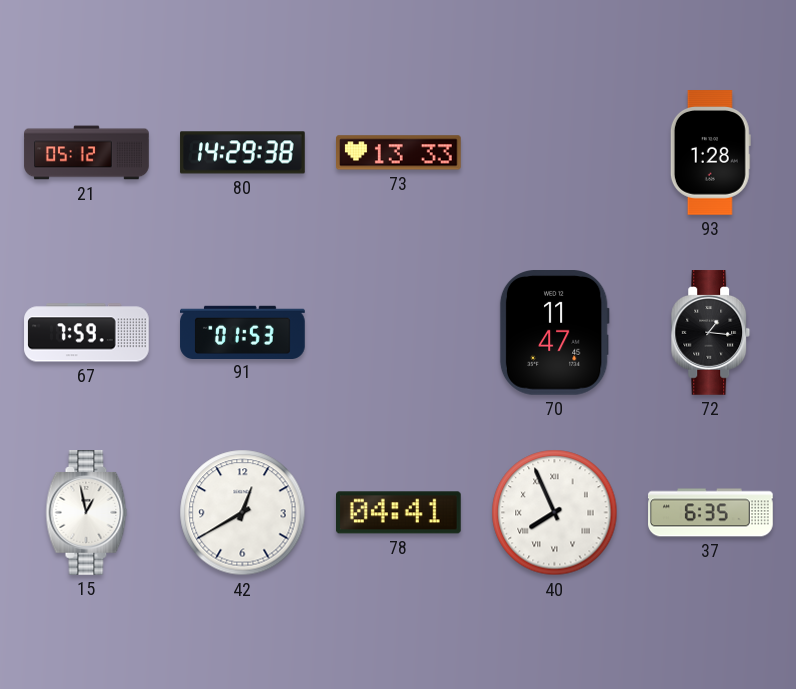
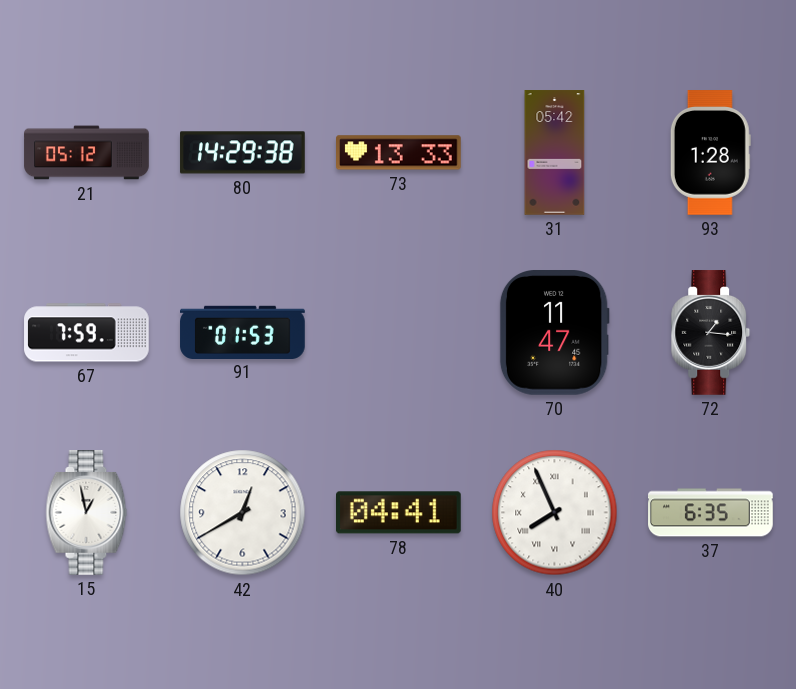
31: none -> 05:42
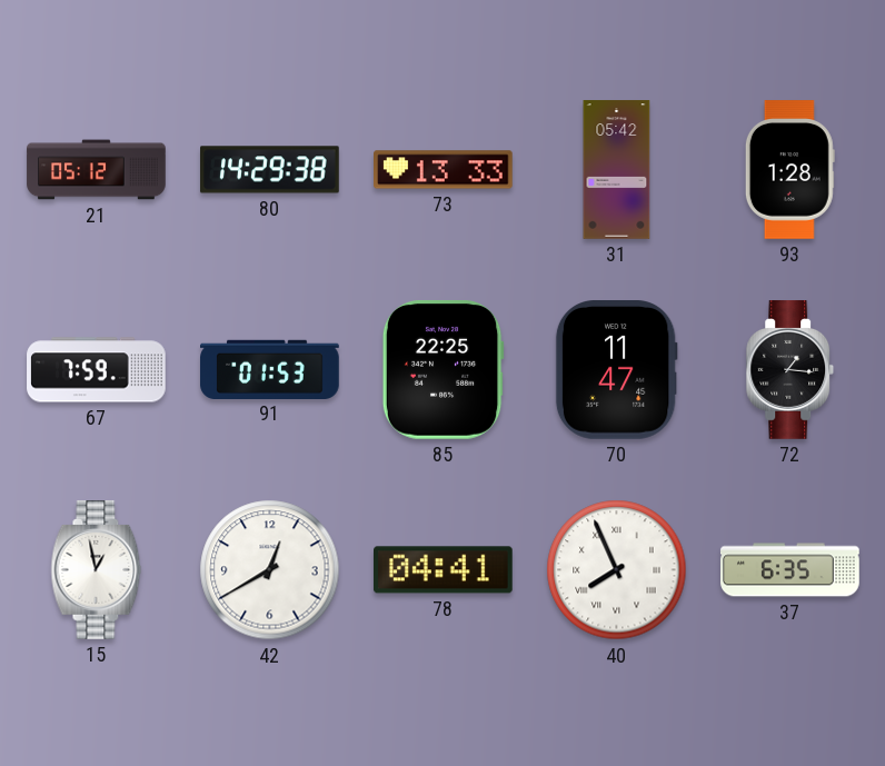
85: none -> 22:25
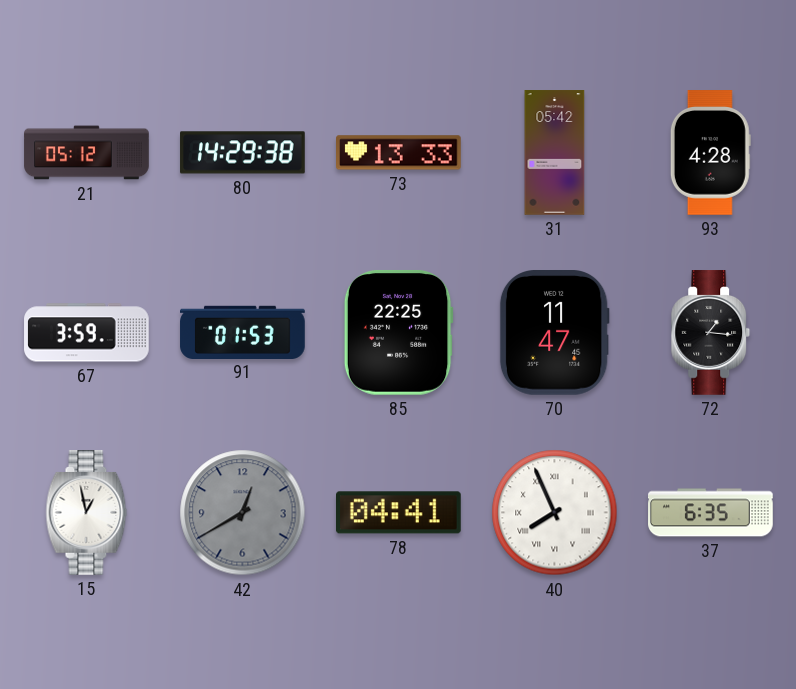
93: 1:28 -> 4:28
67: 7:59 -> 3:59
42 dial: white -> grey
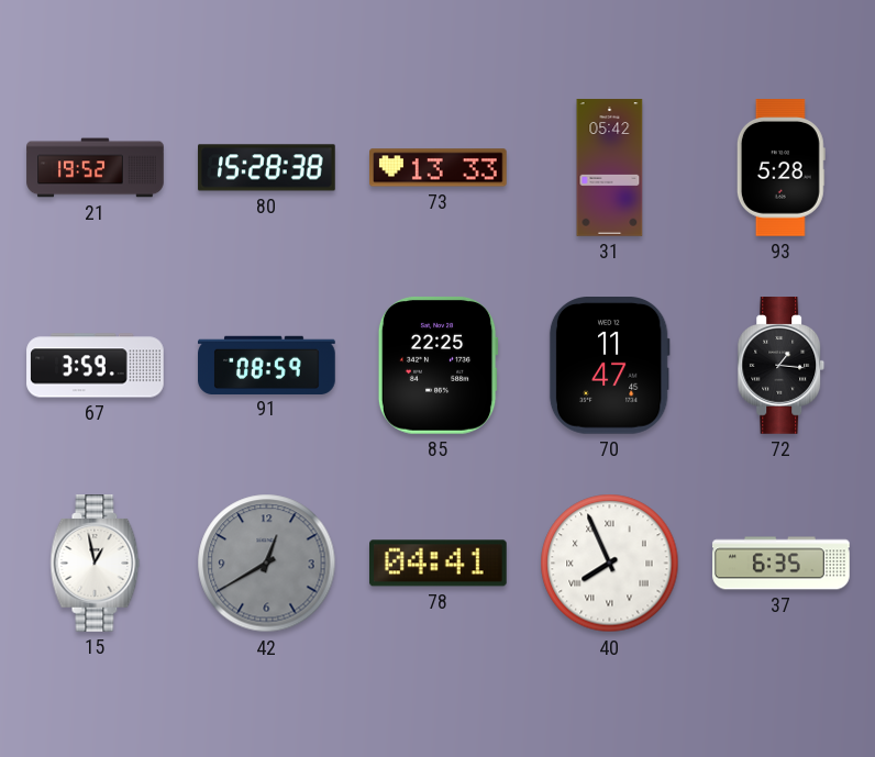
21: 05:12 -> 19:52
80: 14:29 -> 15:28
93: 4:28 -> 5:28
91: 01:53 -> 08:59
